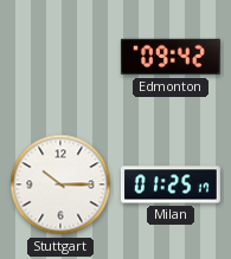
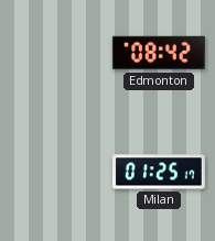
Edmonton: 09:42 -> 08:42
Stuttgart: 10:15 -> none
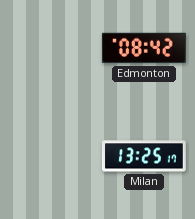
Milan: 01:25 -> 13:25
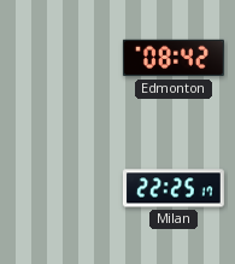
Milan: 13:25 -> 22:25
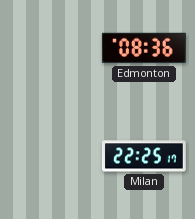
Edmonton: 08:42 -> 08:36
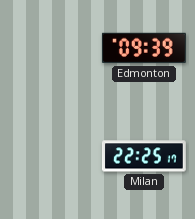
Edmonton: 08:36 -> 09:39
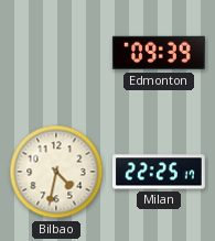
Bilbao: none -> 4:32
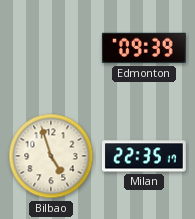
Bilbao: 4:32 -> 4:57
Milan: 22:25 -> 22:35
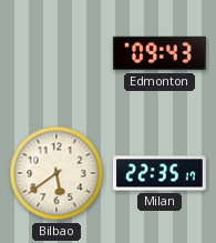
Edmonton: 09:39 -> 09:43
Bilbao: 4:57 -> 5:39
